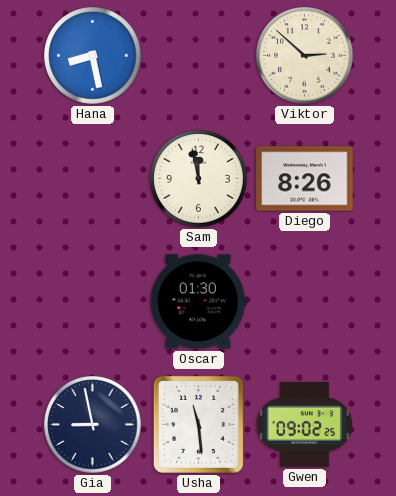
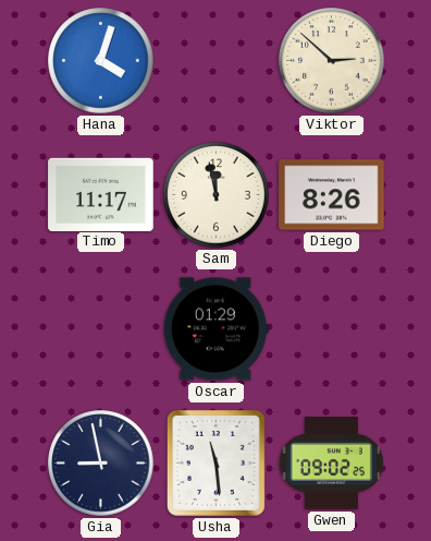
Hana: 8:28 -> 4:03
Timo: none -> 11:17
Oscar: 01:30 -> 01:29
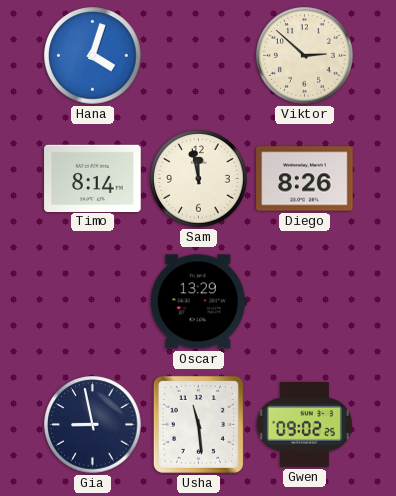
Timo: 11:17 -> 8:14
Oscar: 01:29 -> 13:29
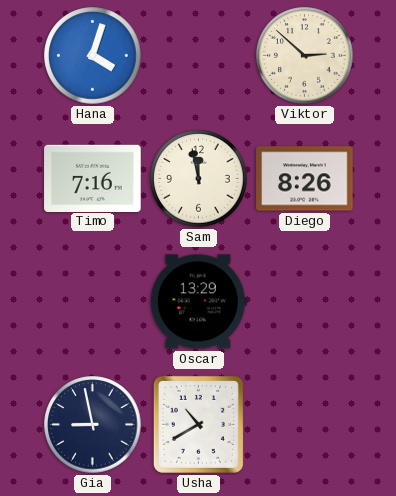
Timo: 8:14 -> 7:16
Usha: 11:29 -> 10:40
Gwen: 09:02 -> none
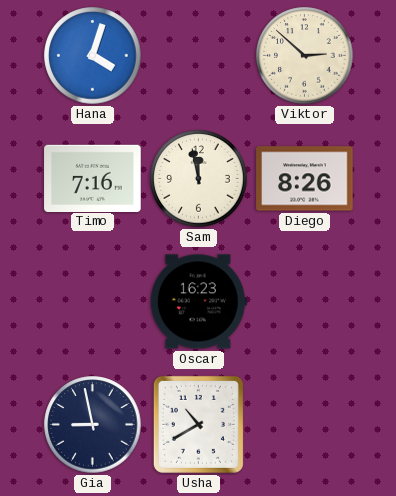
Oscar: 13:29 -> 16:23
